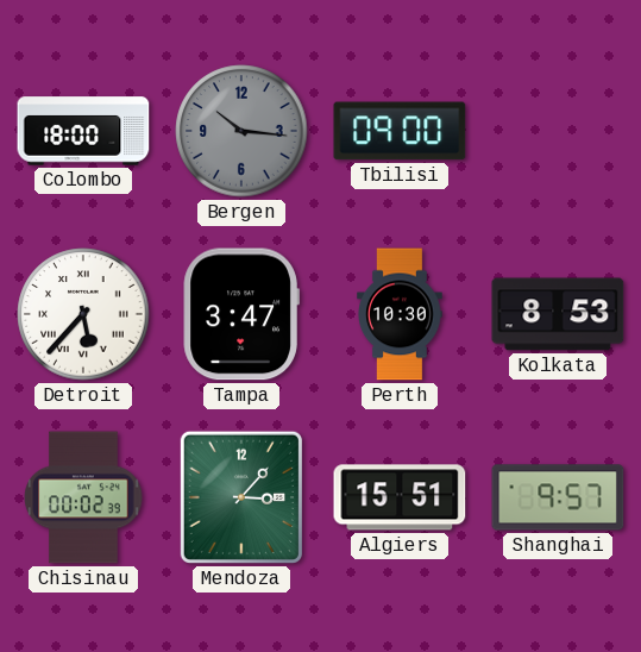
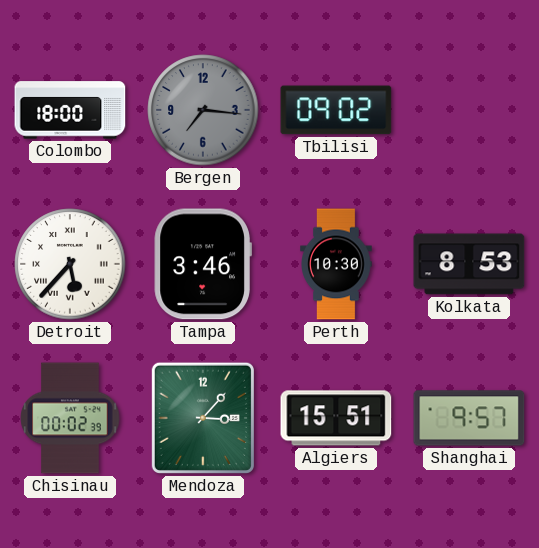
Bergen: 10:16 -> 7:16
Tbilisi: 09:00 -> 09:02
Tampa: 3:47 -> 3:46
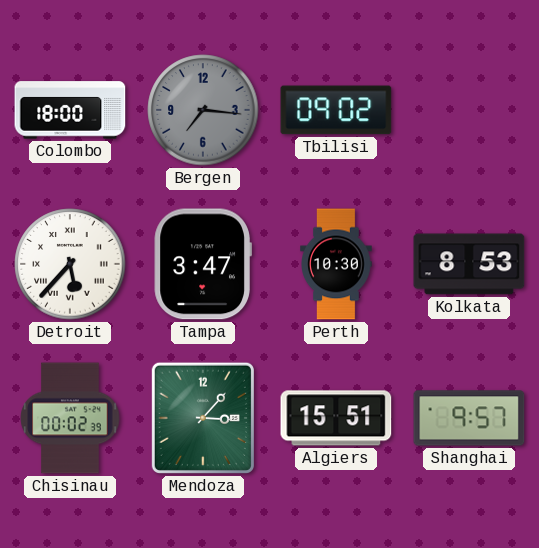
Tampa: 3:46 -> 3:47
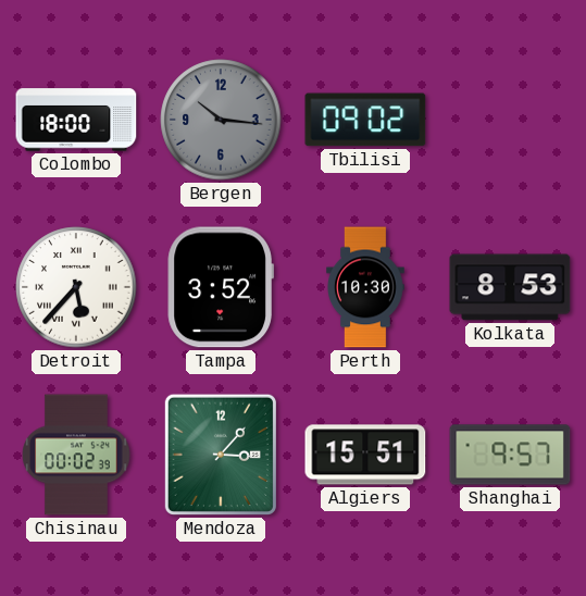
Bergen: 7:16 -> 10:16
Tampa: 3:47 -> 3:52
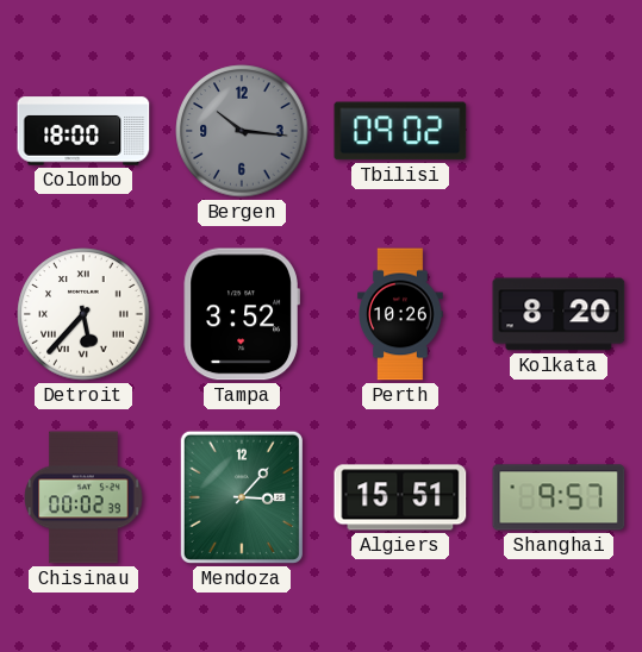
Perth: 10:30 -> 10:26
Kolkata: 8:53 -> 8:20
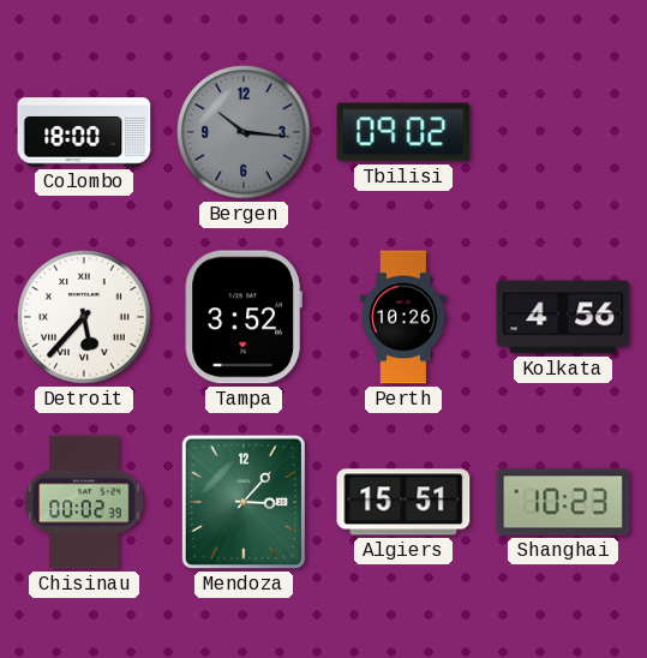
Kolkata: 8:20 -> 4:56
Shanghai: 9:57 -> 10:23
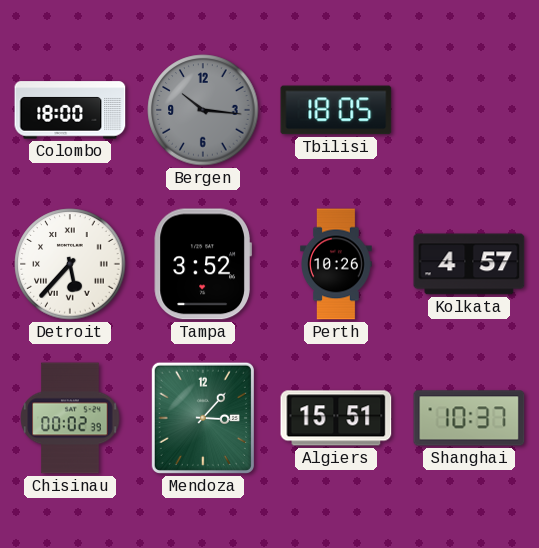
Tbilisi: 09:02 -> 18:05
Kolkata: 4:56 -> 4:57
Shanghai: 10:23 -> 10:37
